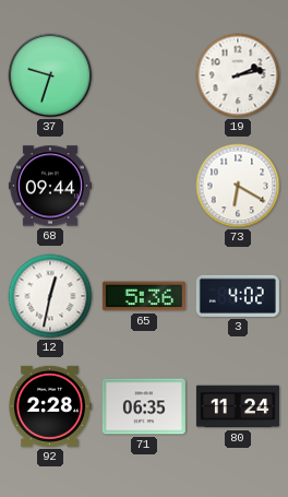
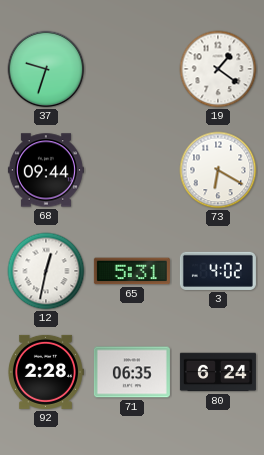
19: 2:13 -> 1:21
65: 5:36 -> 5:31
80: 11:24 -> 6:24
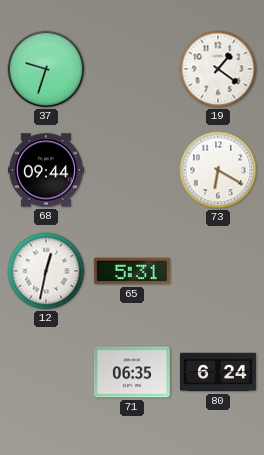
3: 4:02 -> none
92: 2:28 -> none
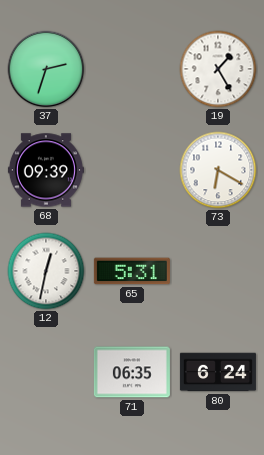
37: 9:33 -> 2:33
19: 1:21 -> 1:25
68: 09:44 -> 09:39
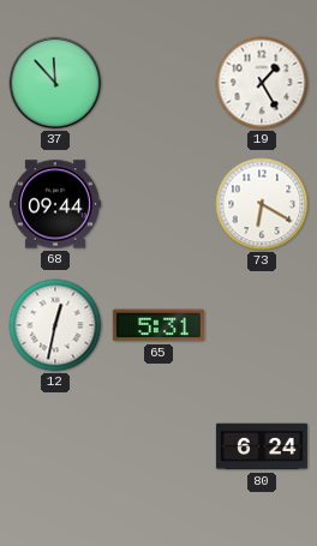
37: 2:33 -> 11:53
68: 09:39 -> 09:44
71: 06:35 -> none
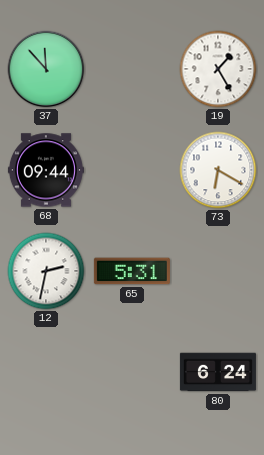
12: 12:32 -> 2:32
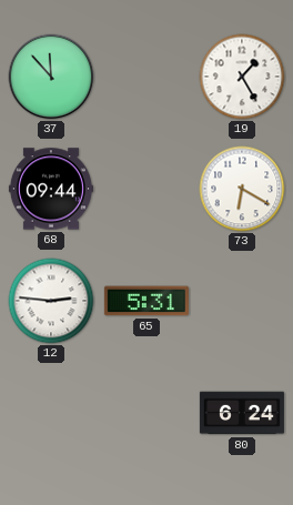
12: 2:32 -> 2:46
